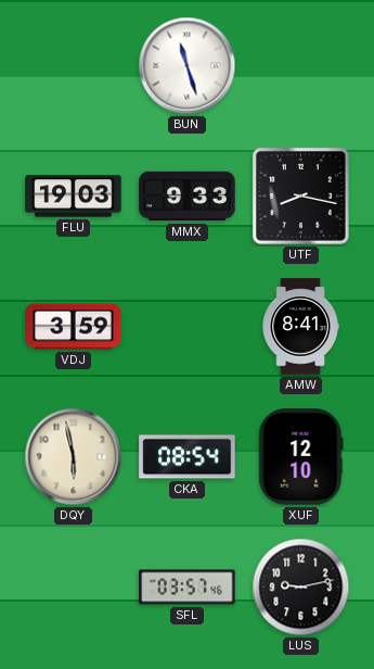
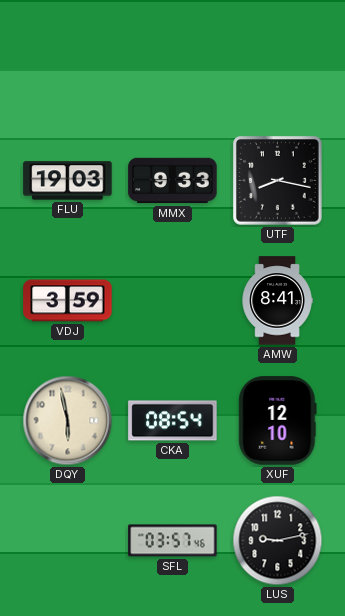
BUN: 11:27 -> none
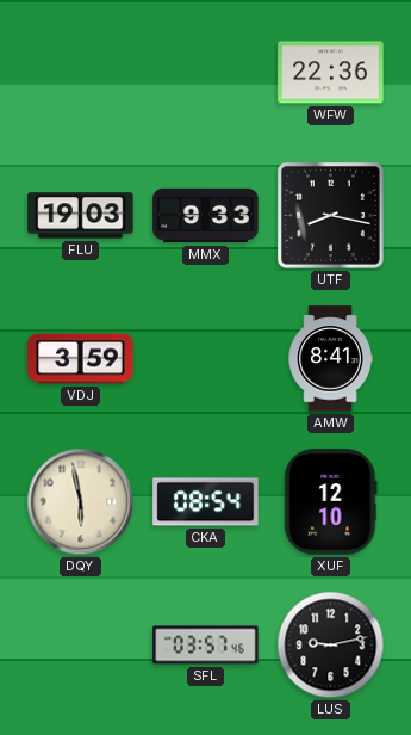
WFW: none -> 22:36
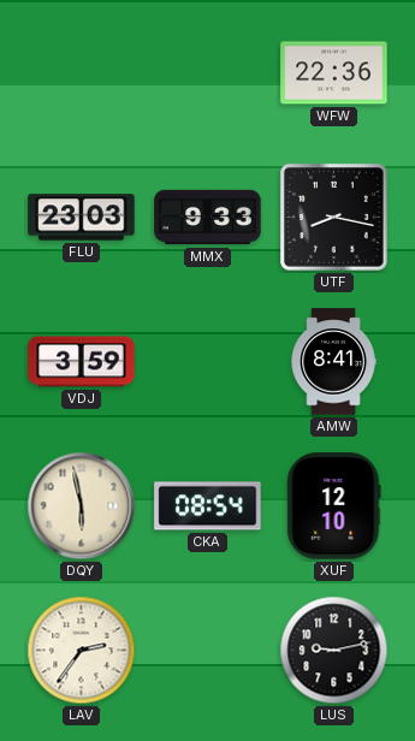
FLU: 19:03 -> 23:03
LAV: none -> 2:36
SFL: 03:57 -> none
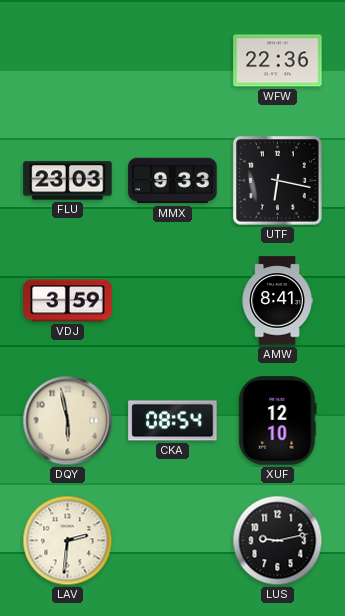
UTF: 8:17 -> 6:17
LAV: 2:36 -> 2:31
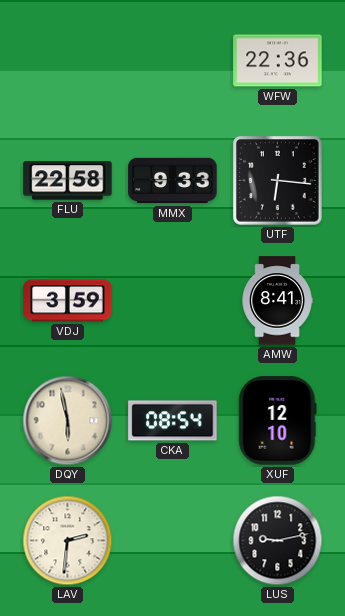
FLU: 23:03 -> 22:58
UTF: 6:17 -> 6:16
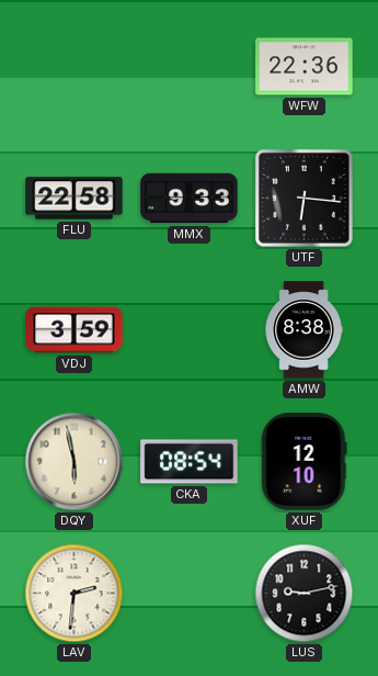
AMW: 8:41 -> 8:38
